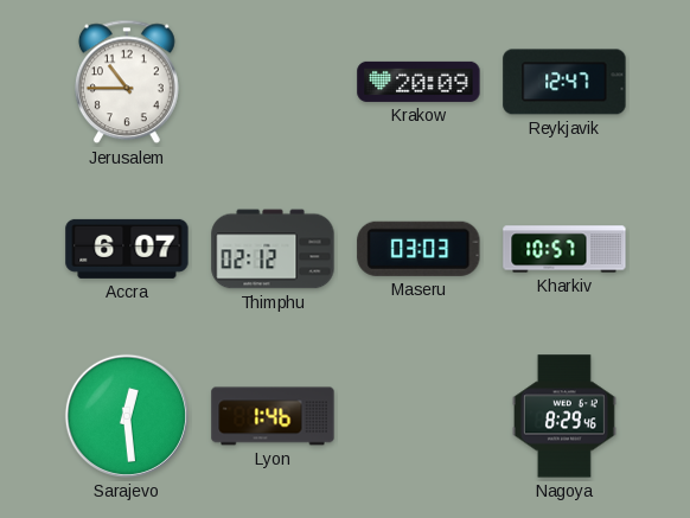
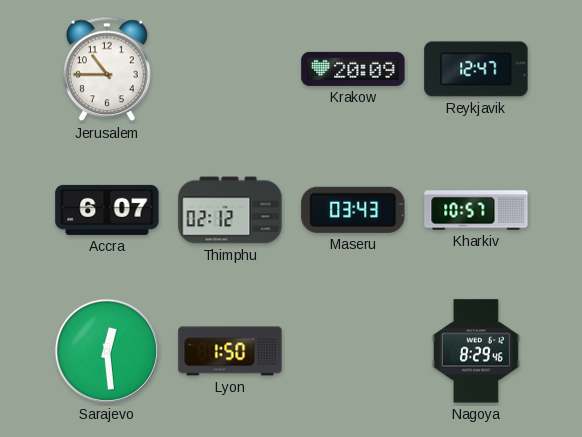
Maseru: 03:03 -> 03:43
Lyon: 1:46 -> 1:50
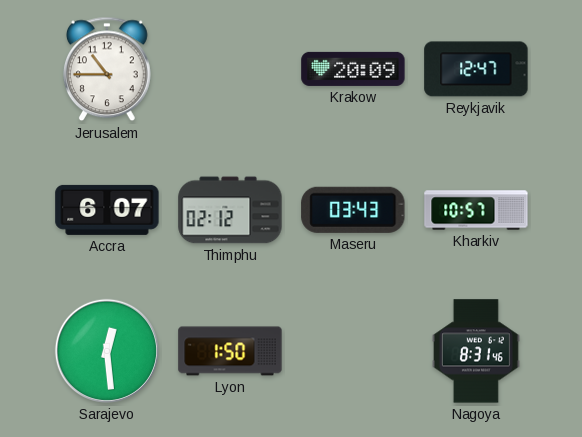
Nagoya: 8:29 -> 8:31
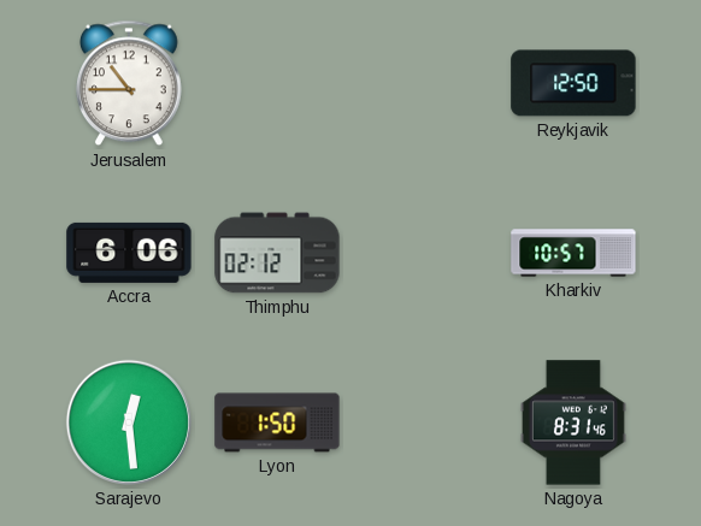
Krakow: 20:09 -> none
Reykjavik: 12:47 -> 12:50
Accra: 6:07 -> 6:06
Maseru: 03:43 -> none
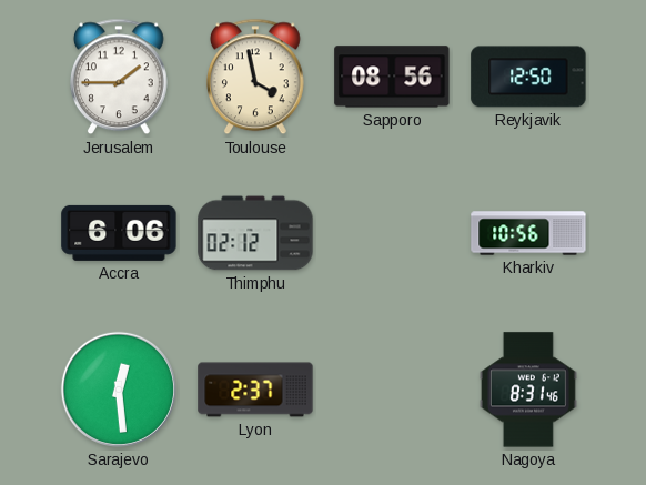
Jerusalem: 10:45 -> 1:45
Toulouse: none -> 3:58
Sapporo: none -> 08:56
Kharkiv: 10:57 -> 10:56
Lyon: 1:50 -> 2:37
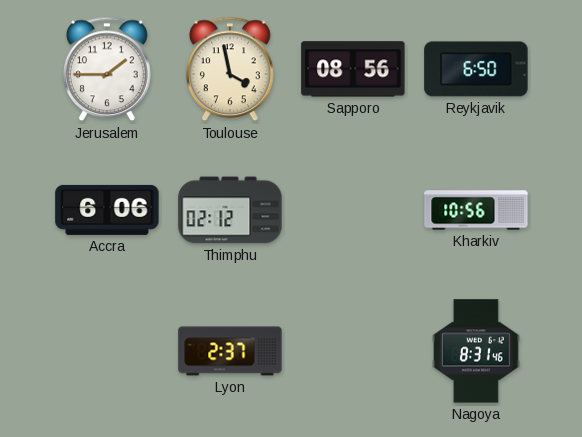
Reykjavik: 12:50 -> 6:50
Sarajevo: 12:29 -> none
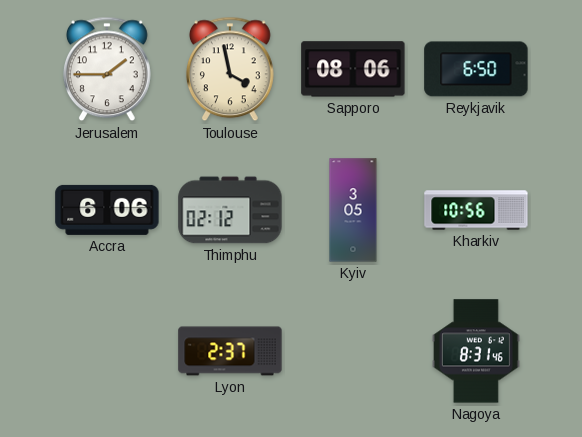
Sapporo: 08:56 -> 08:06
Kyiv: none -> 3:05
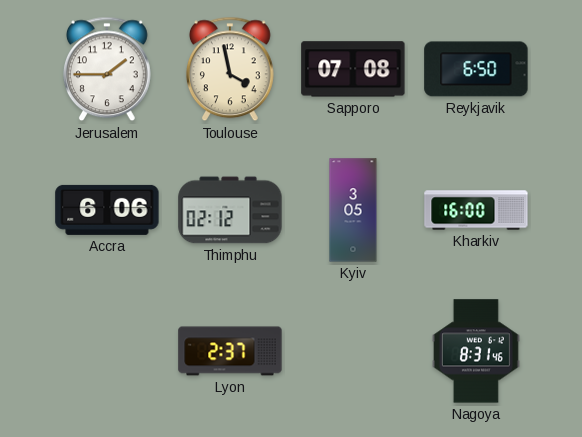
Sapporo: 08:06 -> 07:08
Kharkiv: 10:56 -> 16:00
